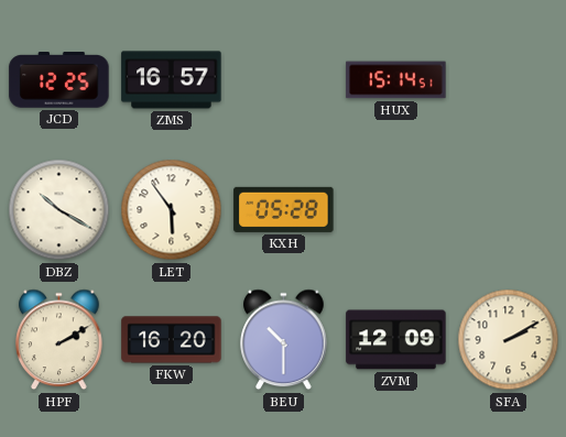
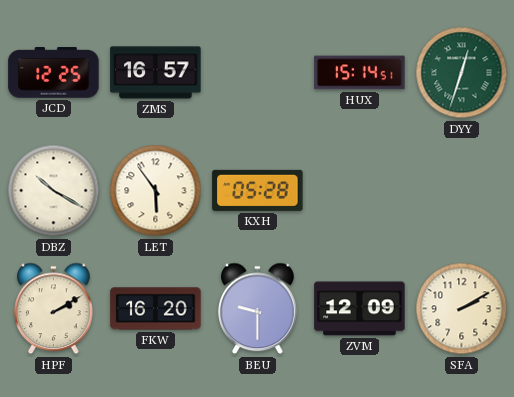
DYY: none -> 12:33
BEU: 10:30 -> 9:30
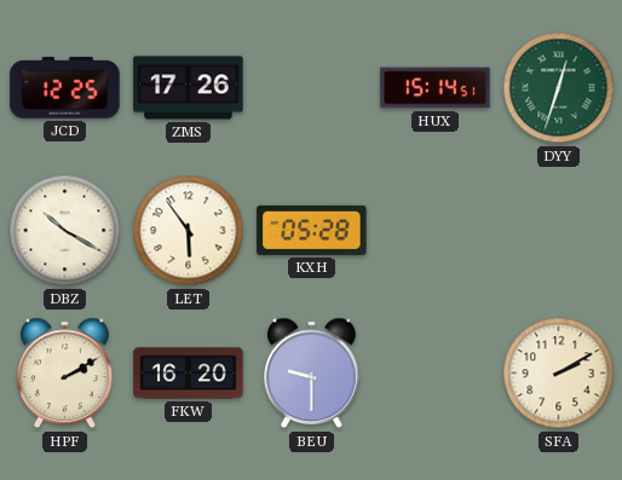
ZMS: 16:57 -> 17:26
ZVM: 12:09 -> none
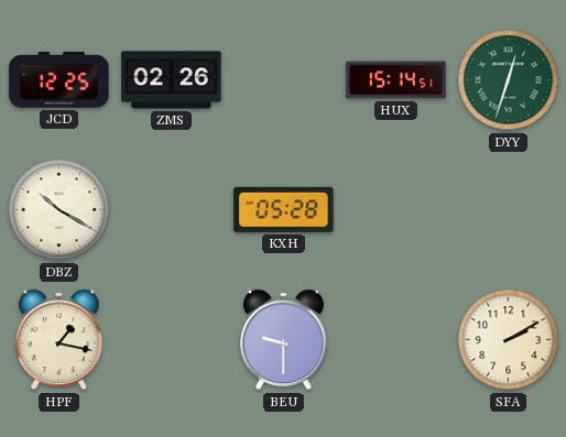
ZMS: 17:26 -> 02:26
LET: 5:54 -> none
HPF: 2:10 -> 1:17
FKW: 16:20 -> none
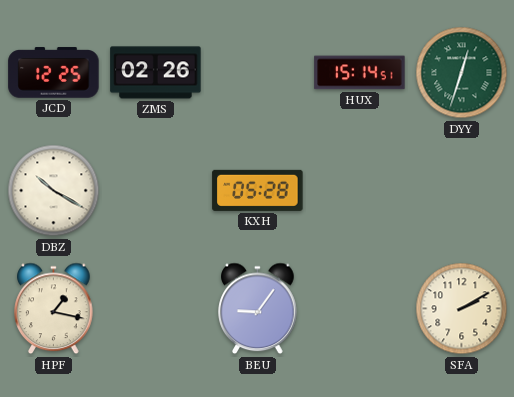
BEU: 9:30 -> 9:06
